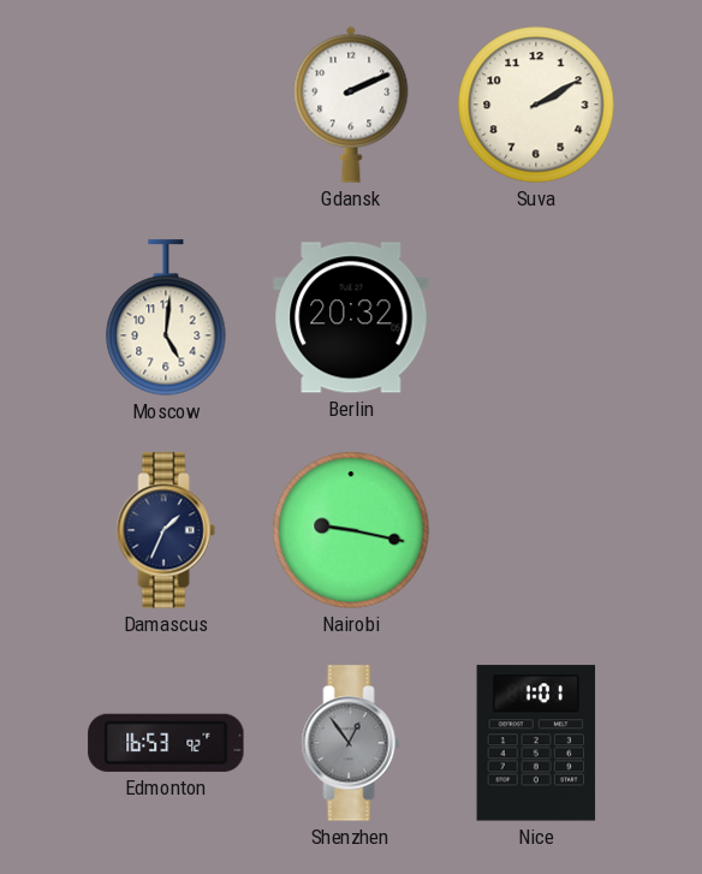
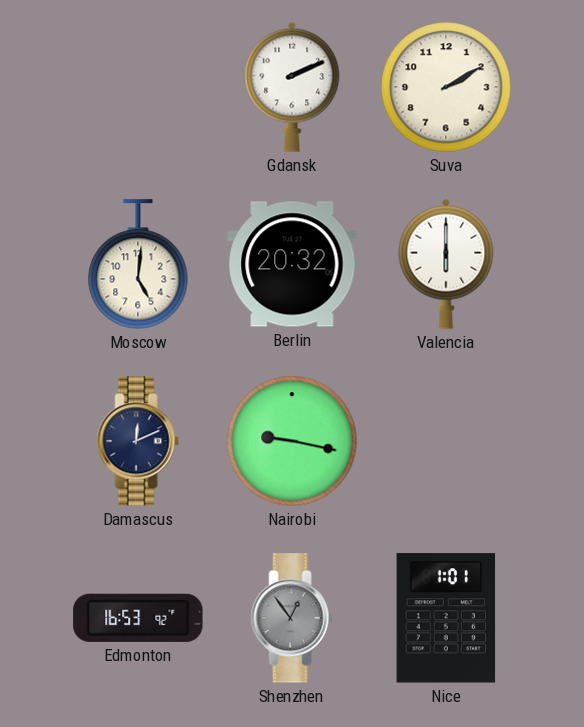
Valencia: none -> 6:00
Damascus: 1:34 -> 12:11
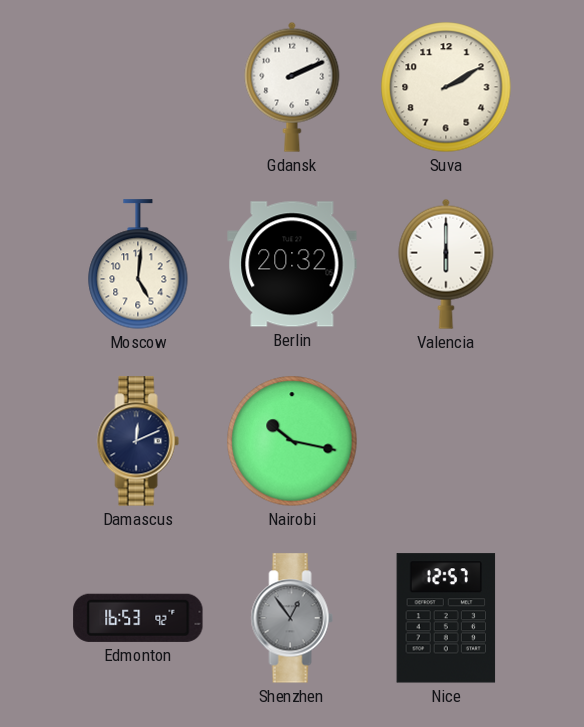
Nairobi: 9:17 -> 10:17
Nice: 1:01 -> 12:57
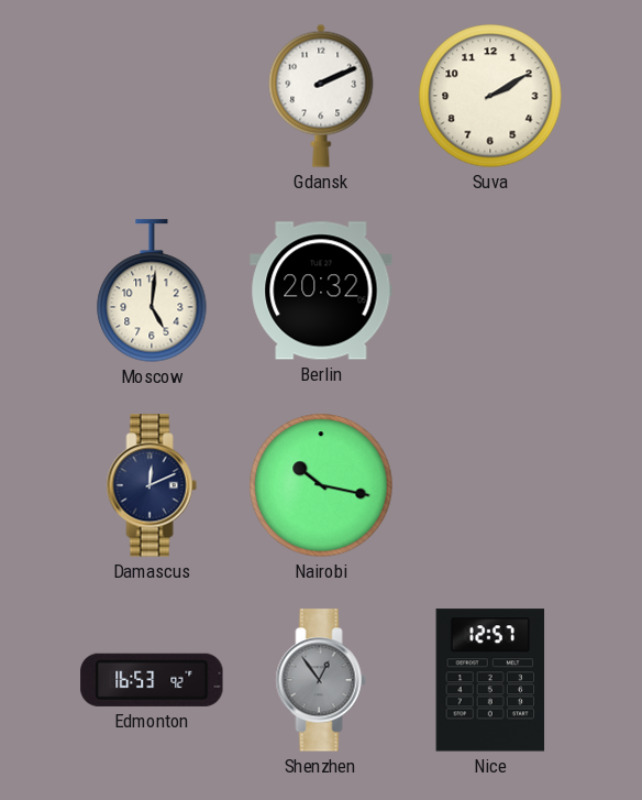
Valencia: 6:00 -> none
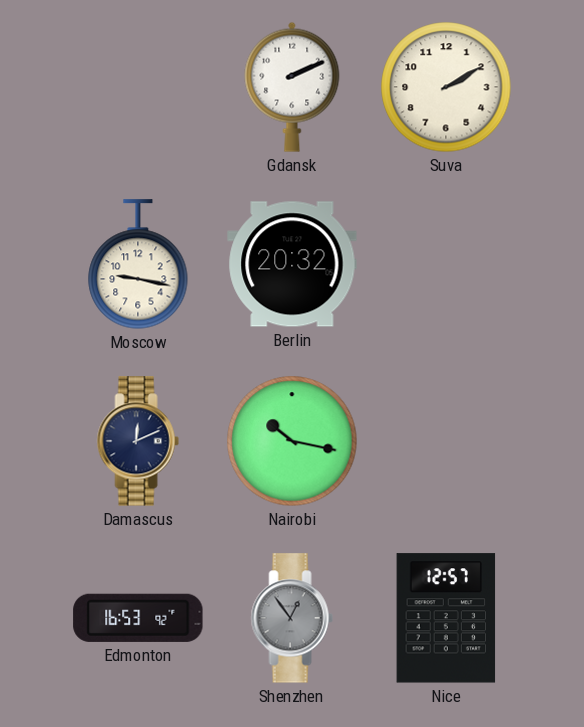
Moscow: 5:01 -> 9:17
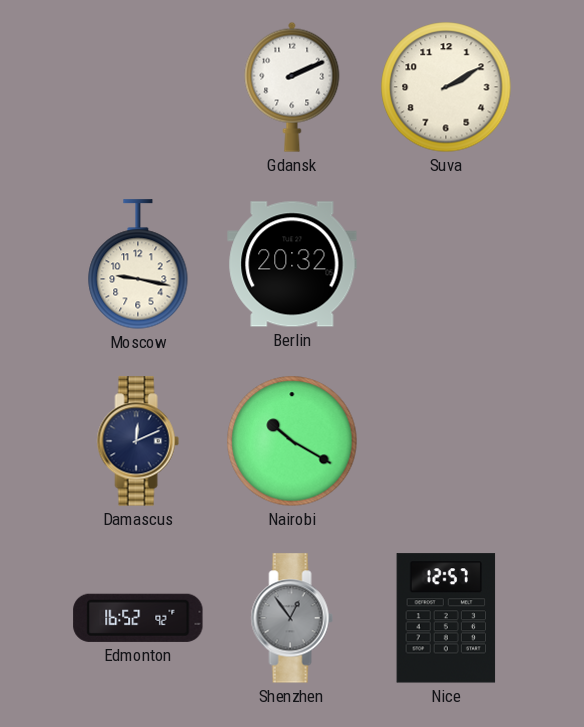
Nairobi: 10:17 -> 10:20
Edmonton: 16:53 -> 16:52
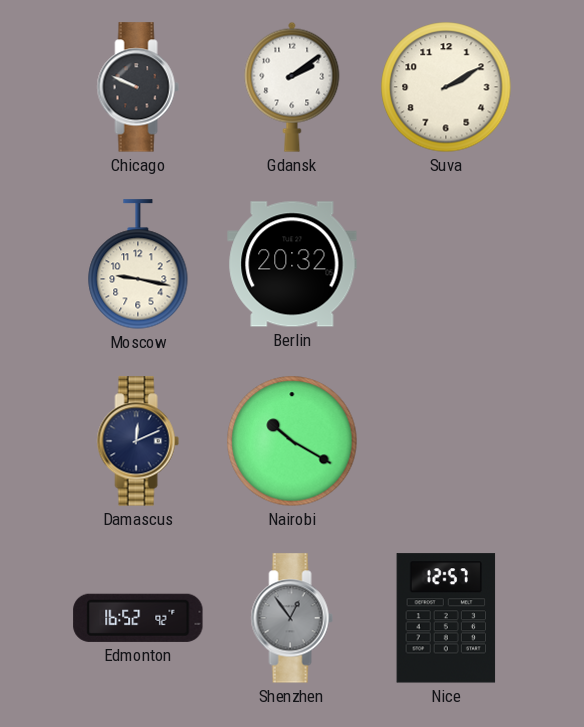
Chicago: none -> 9:49
Gdansk: 2:11 -> 2:09
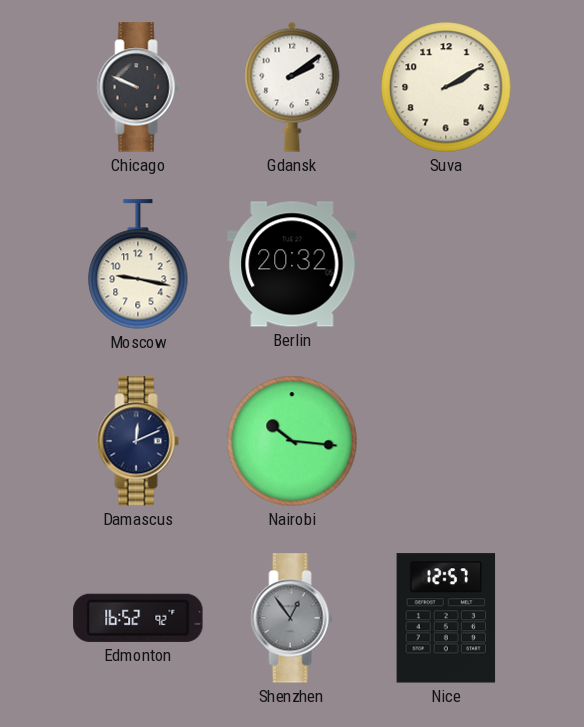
Nairobi: 10:20 -> 10:16
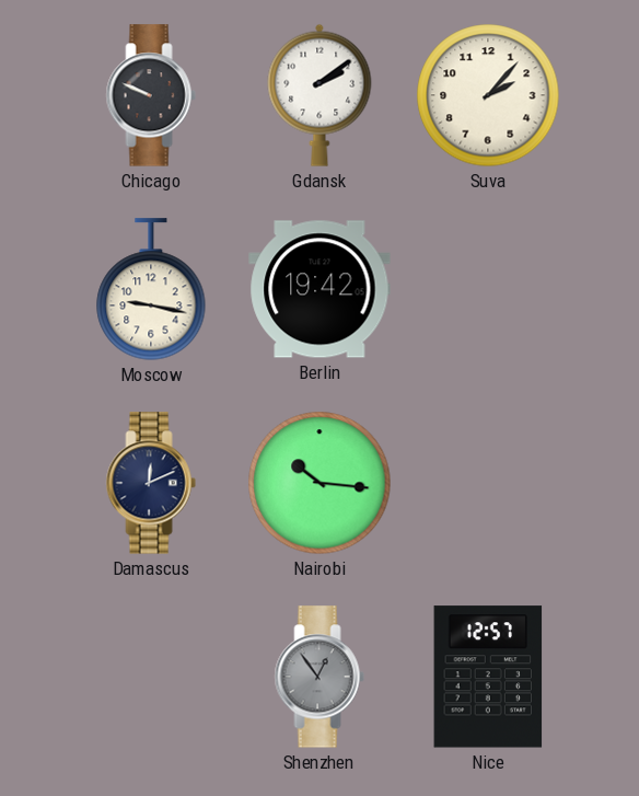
Suva: 2:10 -> 2:07
Berlin: 20:32 -> 19:42
Edmonton: 16:52 -> none
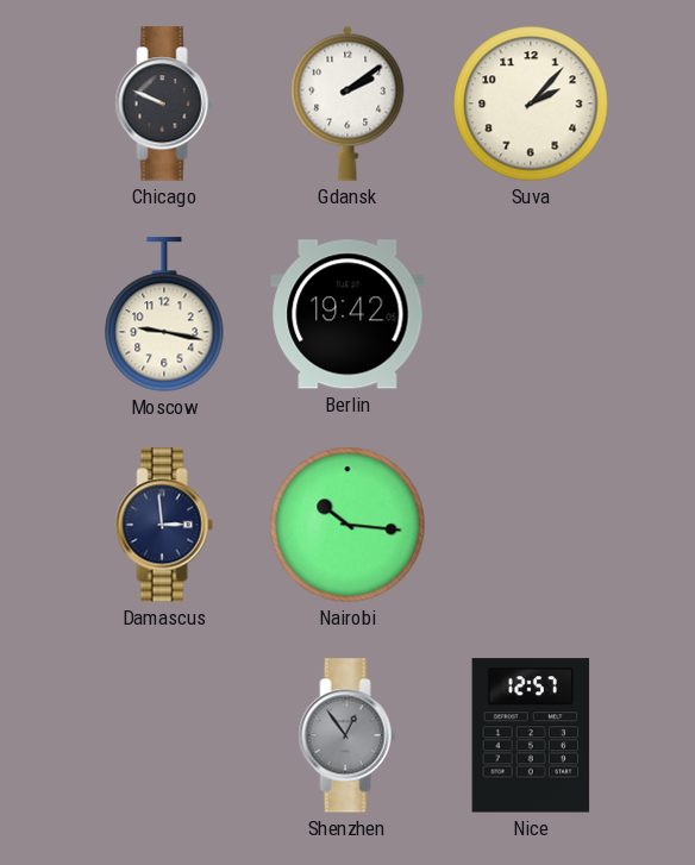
Damascus: 12:11 -> 2:59
